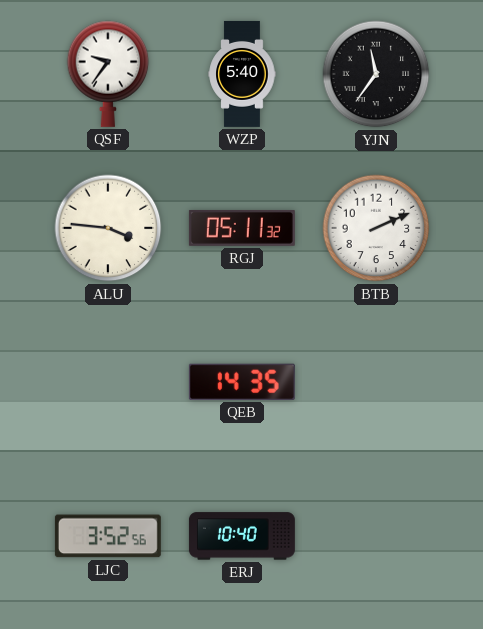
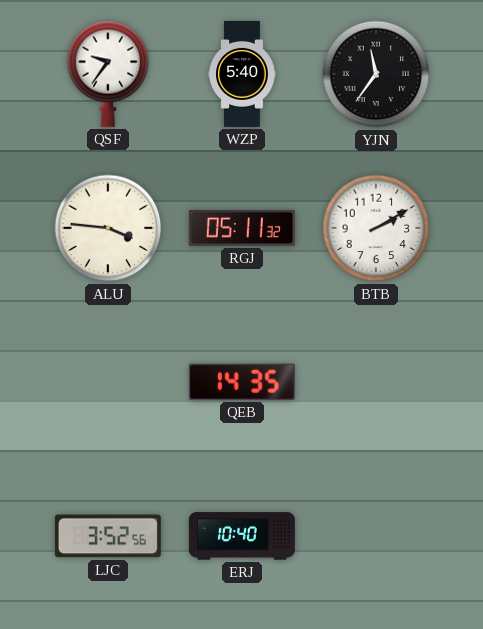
BTB: 2:11 -> 2:10
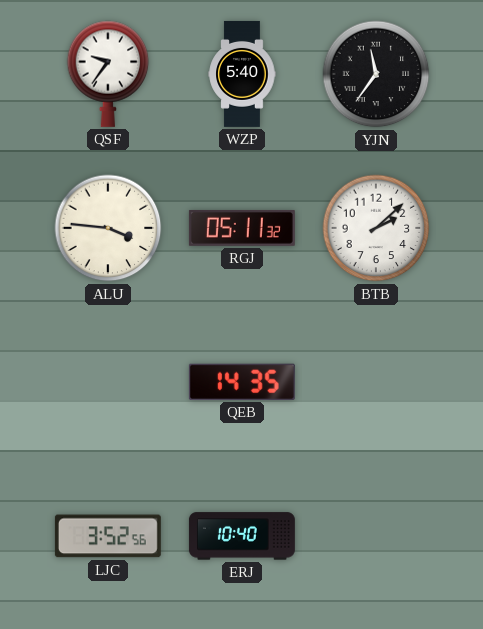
BTB: 2:10 -> 2:08
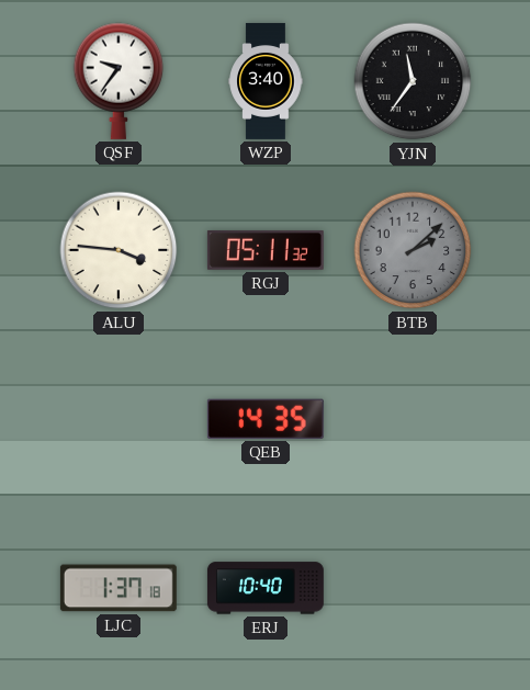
WZP: 5:40 -> 3:40
BTB dial: white -> grey
LJC: 3:52 -> 1:37
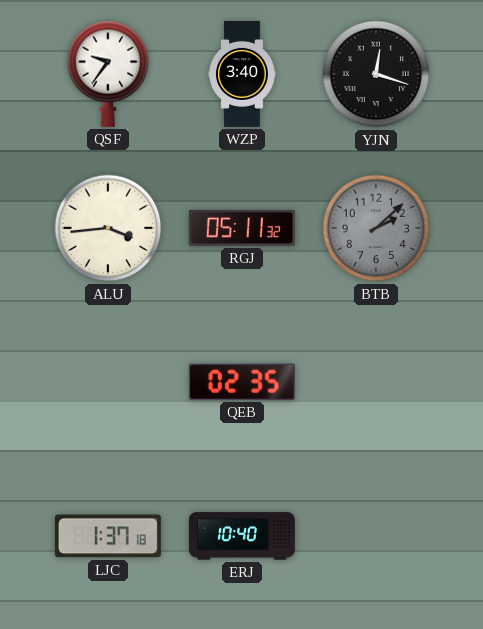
YJN: 11:36 -> 12:18
ALU: 3:46 -> 3:44
QEB: 14:35 -> 02:35
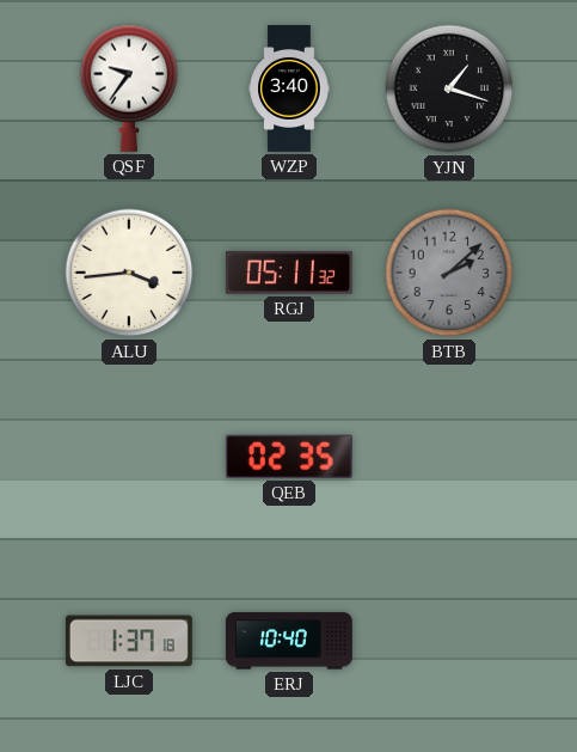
YJN: 12:18 -> 1:18
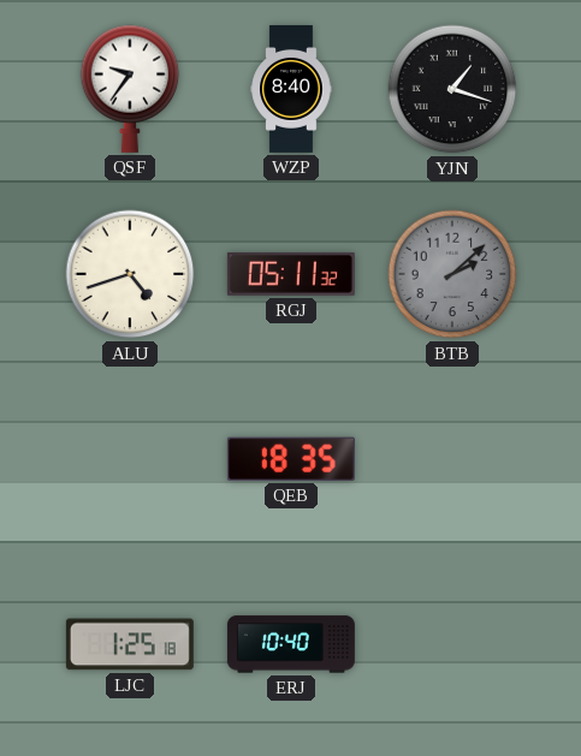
WZP: 3:40 -> 8:40
ALU: 3:44 -> 4:42
QEB: 02:35 -> 18:35
LJC: 1:37 -> 1:25
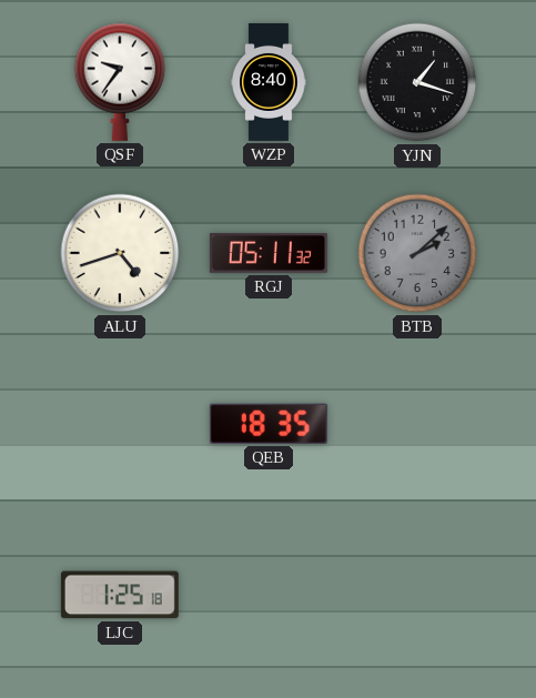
ERJ: 10:40 -> none
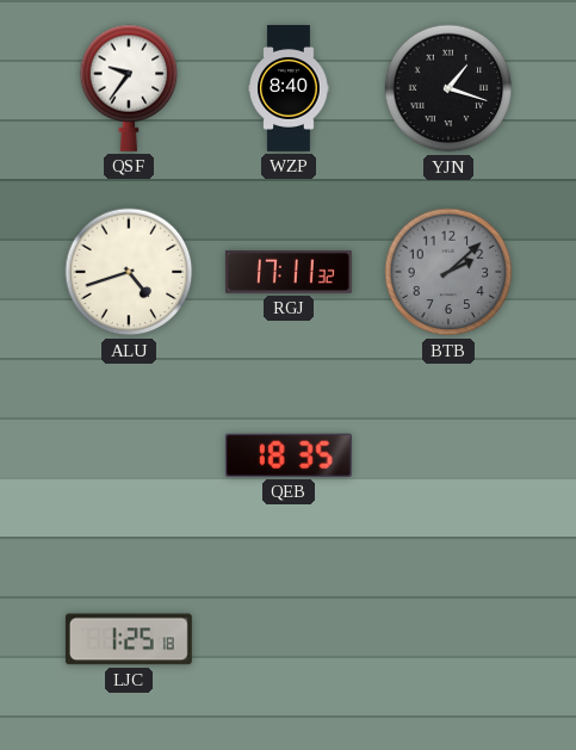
RGJ: 05:11 -> 17:11
